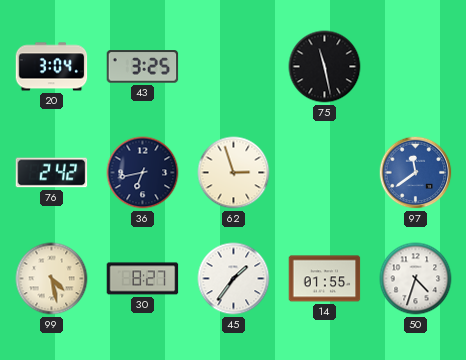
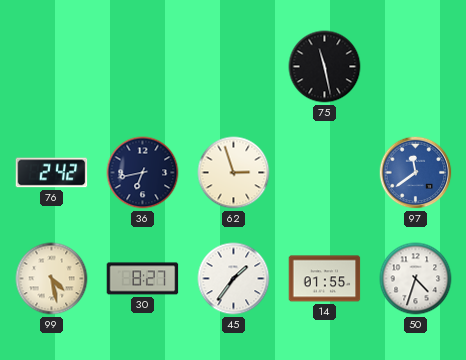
20: 3:04 -> none
43: 3:25 -> none
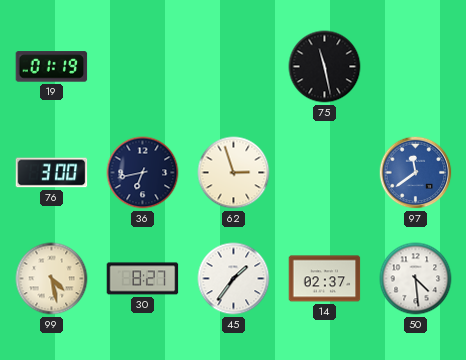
19: none -> 01:19
76: 2:42 -> 3:00
14: 01:55 -> 02:37
50: 4:33 -> 4:29
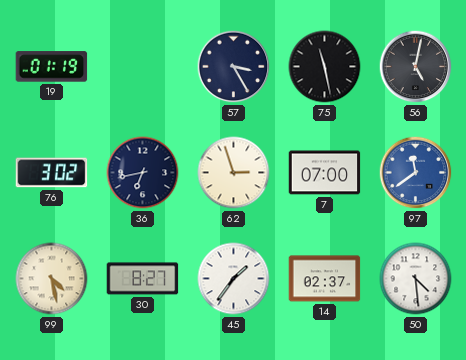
57: none -> 3:25
56: none -> 5:02
76: 3:00 -> 3:02
7: none -> 07:00
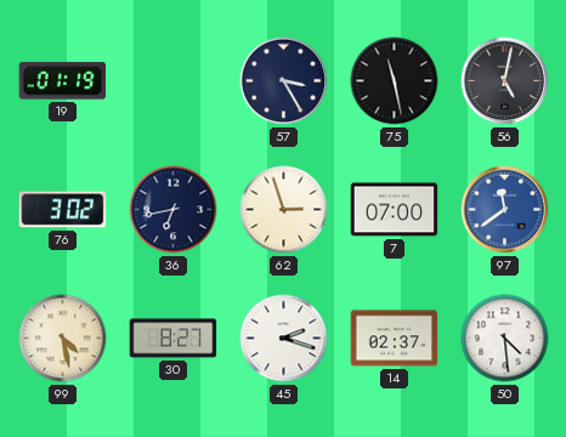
45: 1:36 -> 2:18
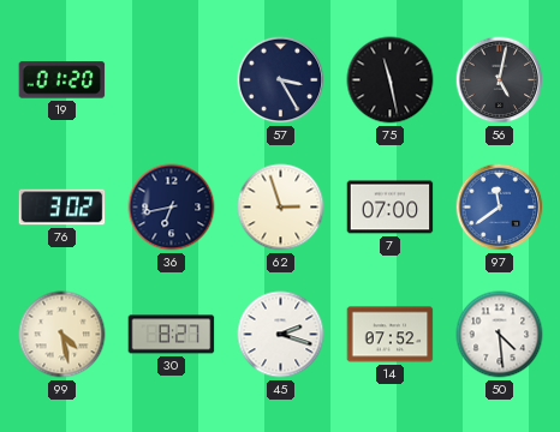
19: 01:19 -> 01:20
14: 02:37 -> 07:52
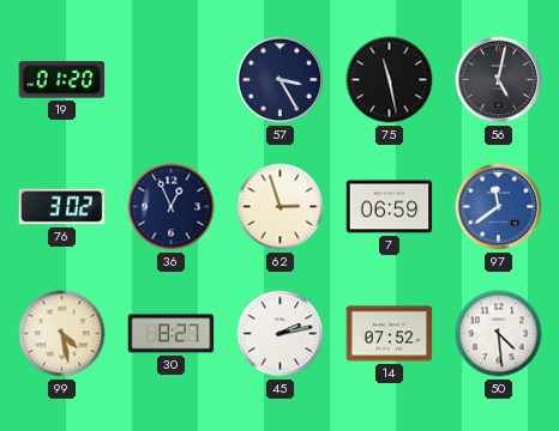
36: 6:43 -> 12:56
7: 07:00 -> 06:59
45: 2:18 -> 2:13
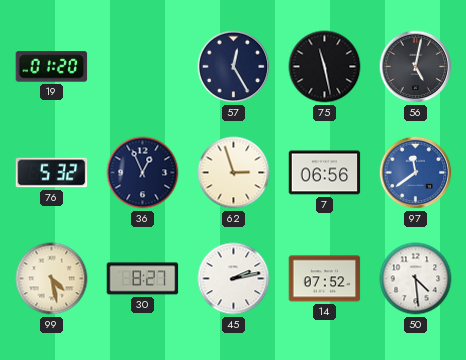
57: 3:25 -> 12:25
76: 3:02 -> 5:32
7: 06:59 -> 06:56
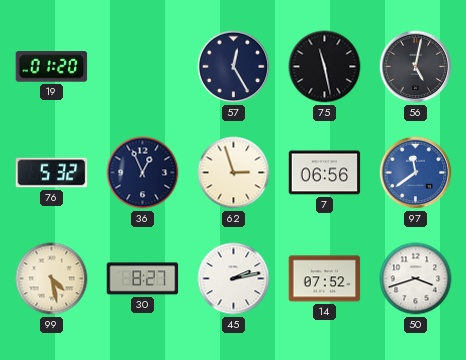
50: 4:29 -> 3:42
